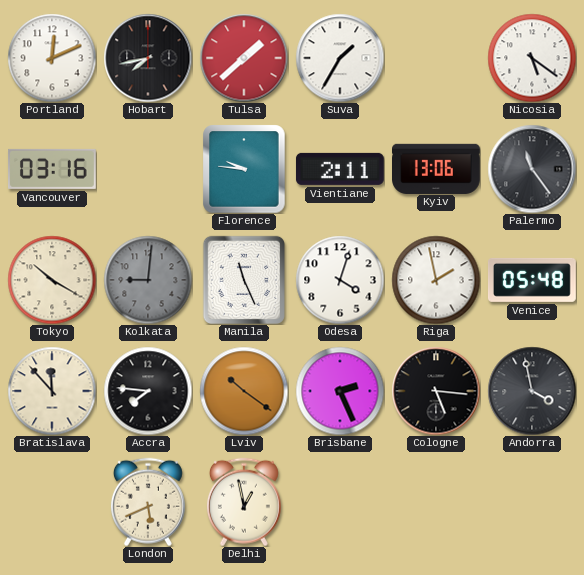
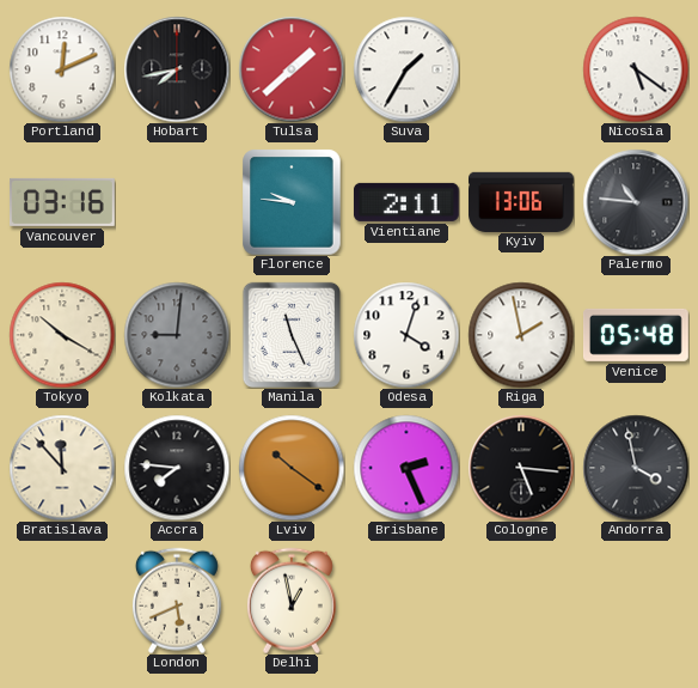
Palermo: 11:24 -> 10:46
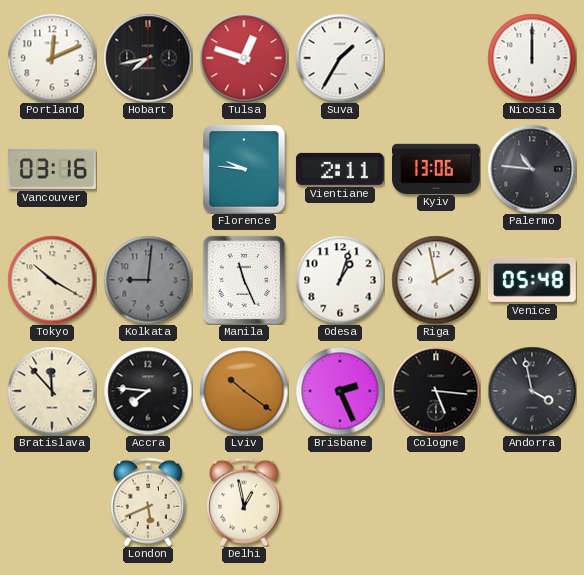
Tulsa: 1:38 -> 12:48
Nicosia: 5:21 -> 12:00
Odesa: 4:03 -> 1:03
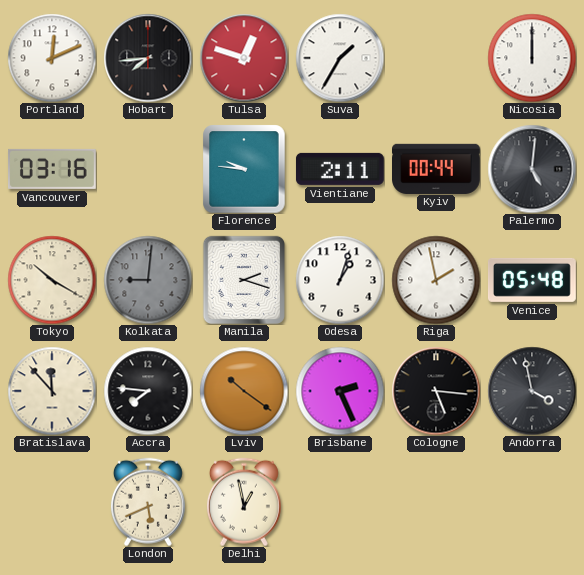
Hobart: 7:43 -> 7:44
Kyiv: 13:06 -> 00:44
Palermo: 10:46 -> 5:01
Manila: 11:26 -> 2:18
